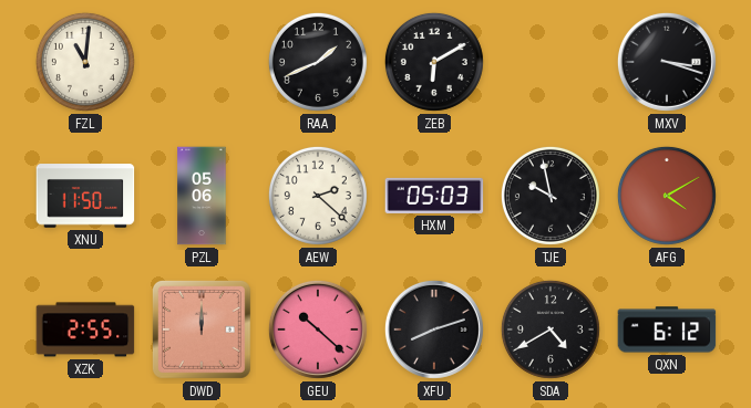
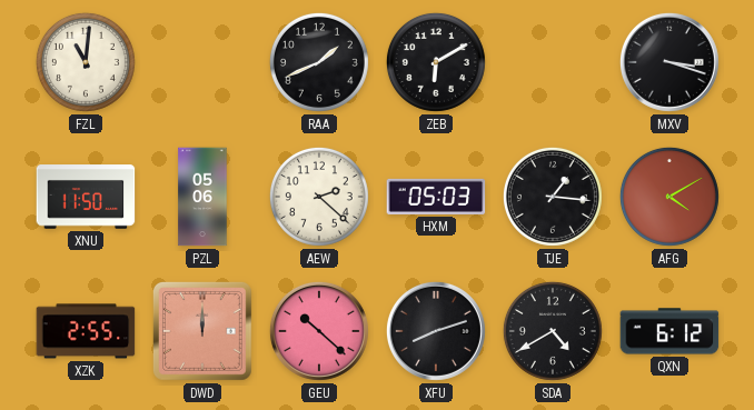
TJE: 9:58 -> 1:16
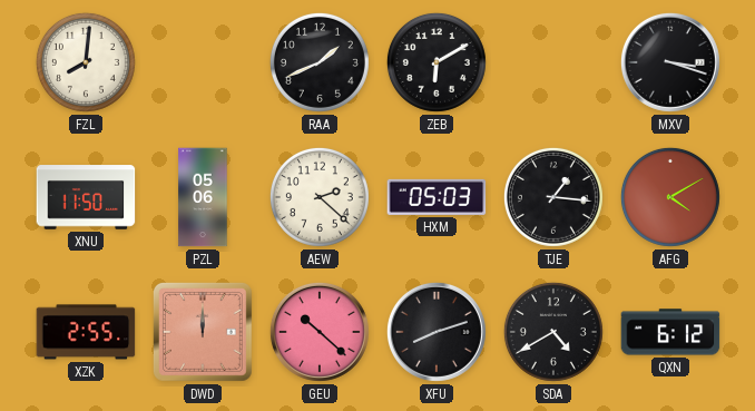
FZL: 11:01 -> 8:01
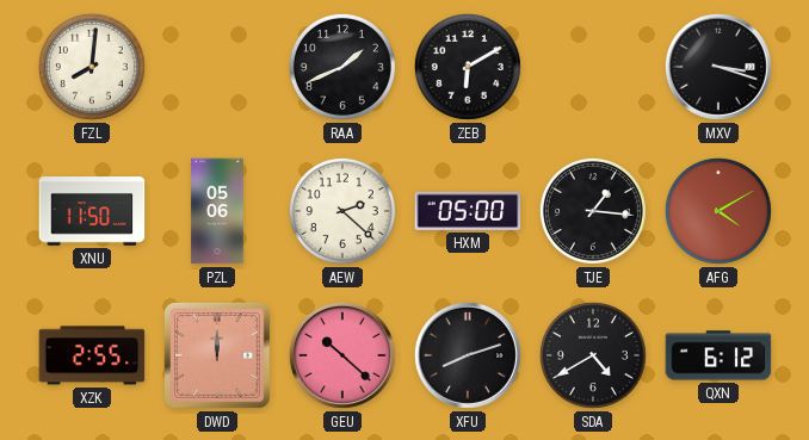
HXM: 05:03 -> 05:00
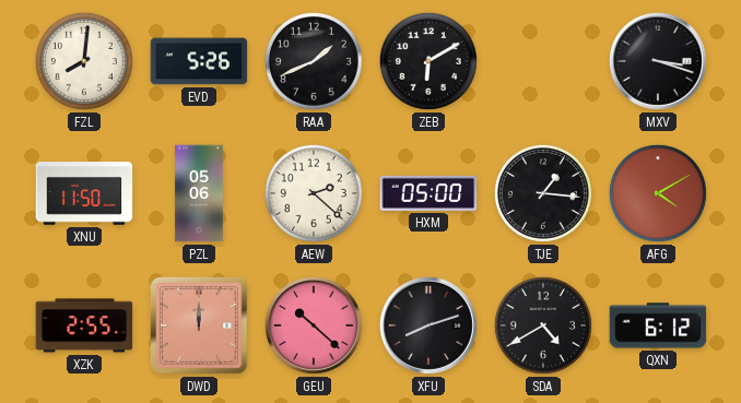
EVD: none -> 5:26
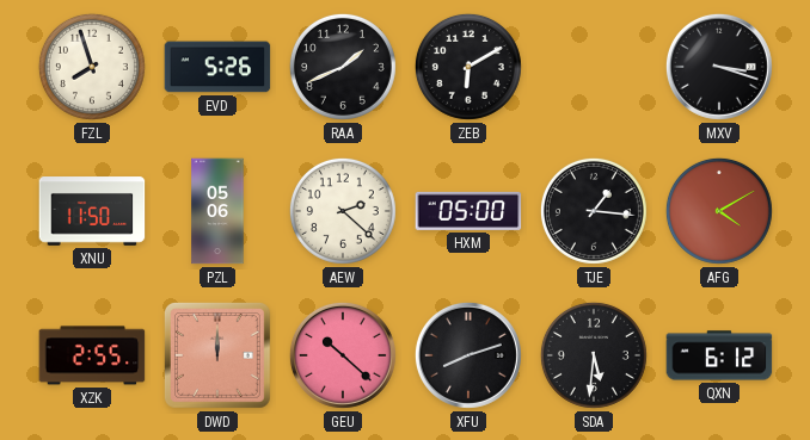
FZL: 8:01 -> 7:57
SDA: 4:40 -> 5:31
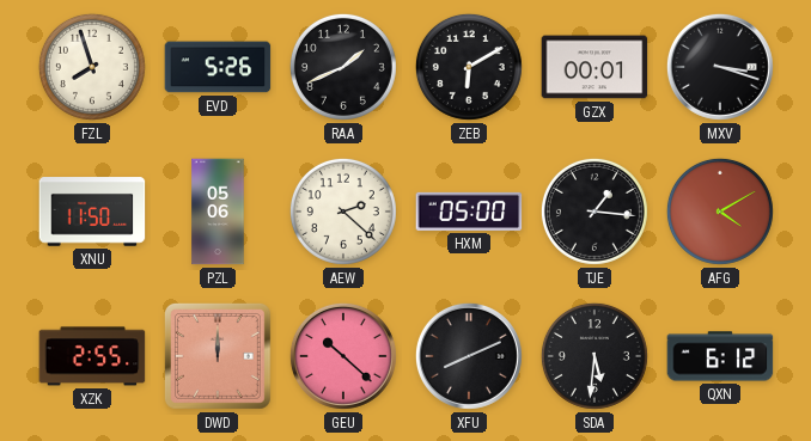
GZX: none -> 00:01
XFU: 8:12 -> 8:11
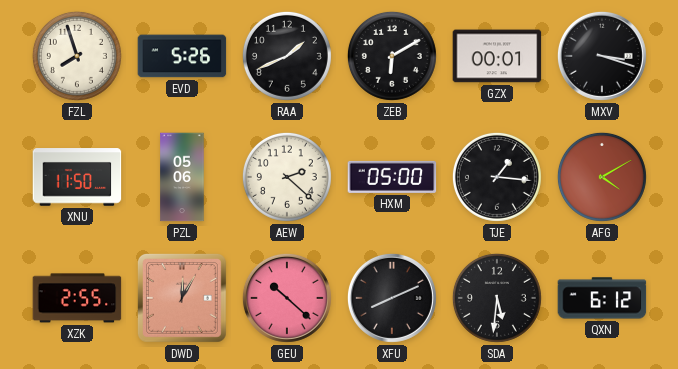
DWD: 12:00 -> 12:05
